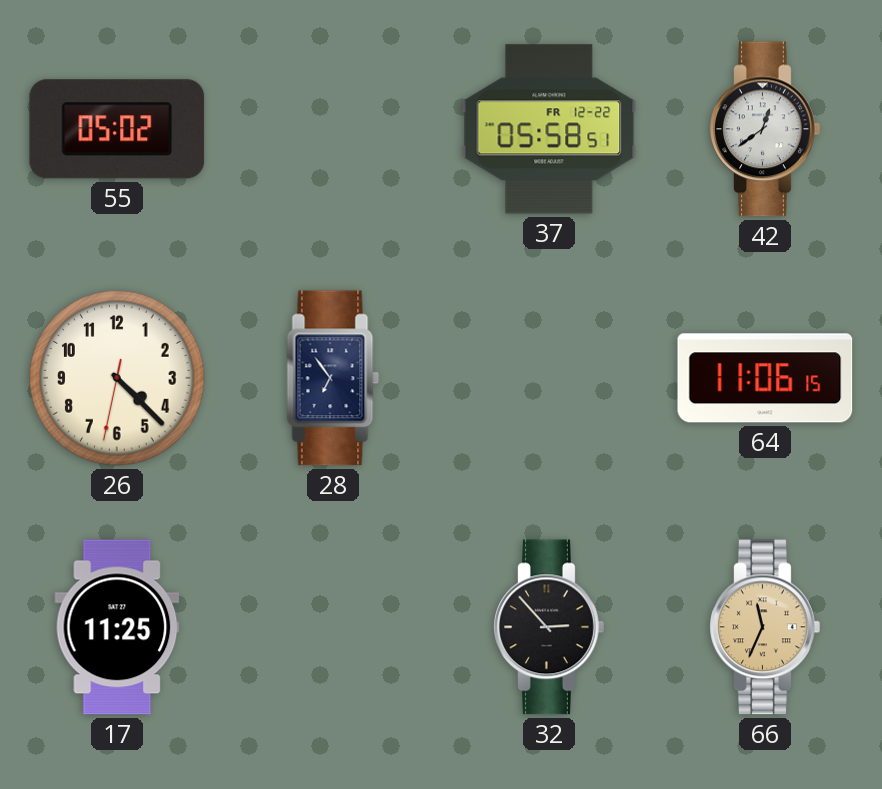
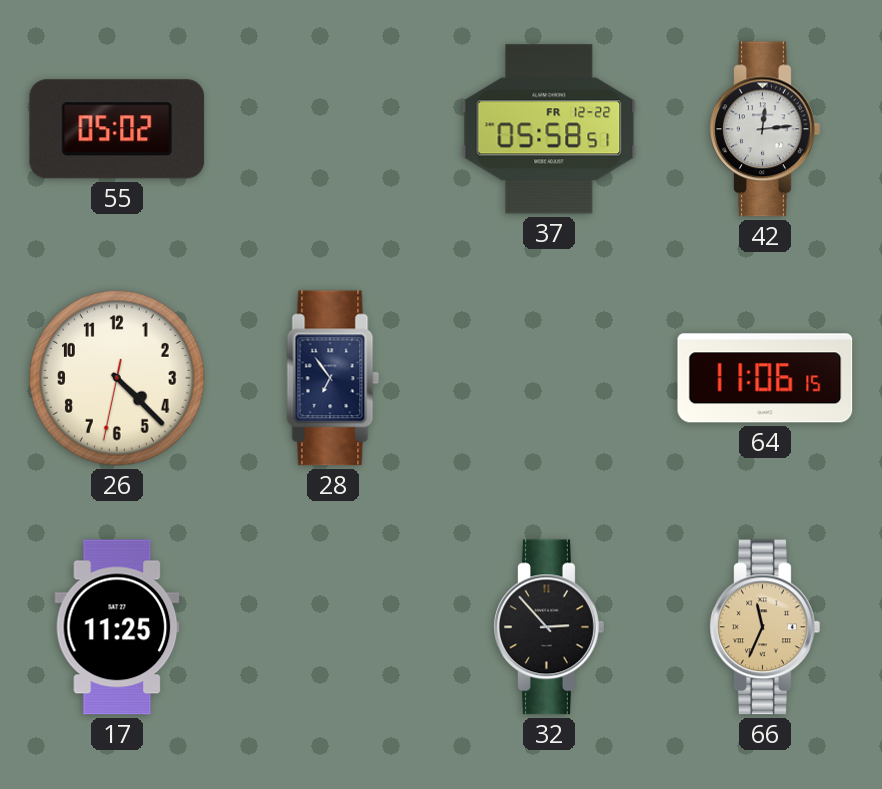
42: 12:39 -> 12:14
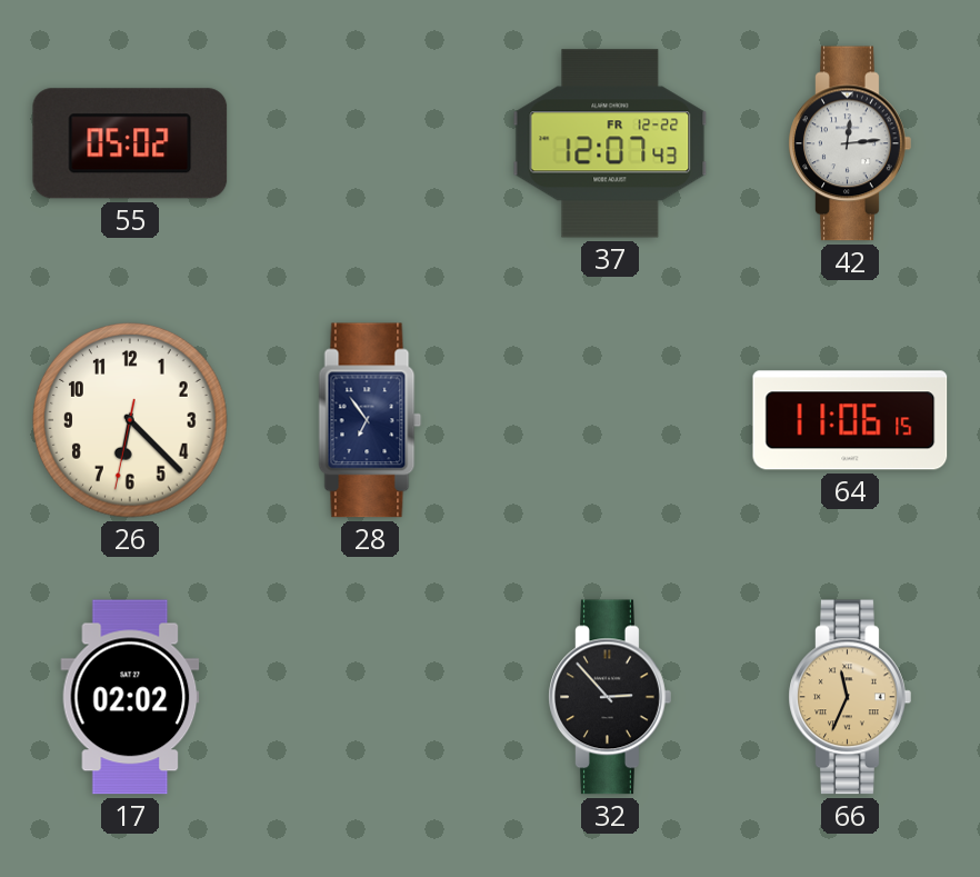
37: 05:58 -> 12:07
26: 4:22 -> 6:22
17: 11:25 -> 02:02
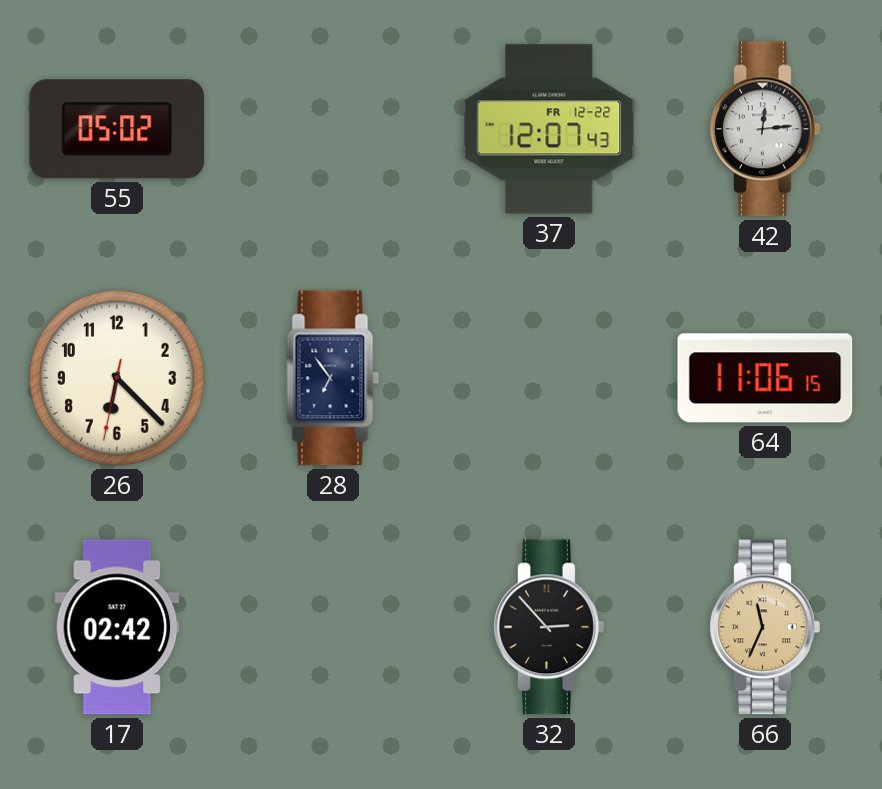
17: 02:02 -> 02:42
